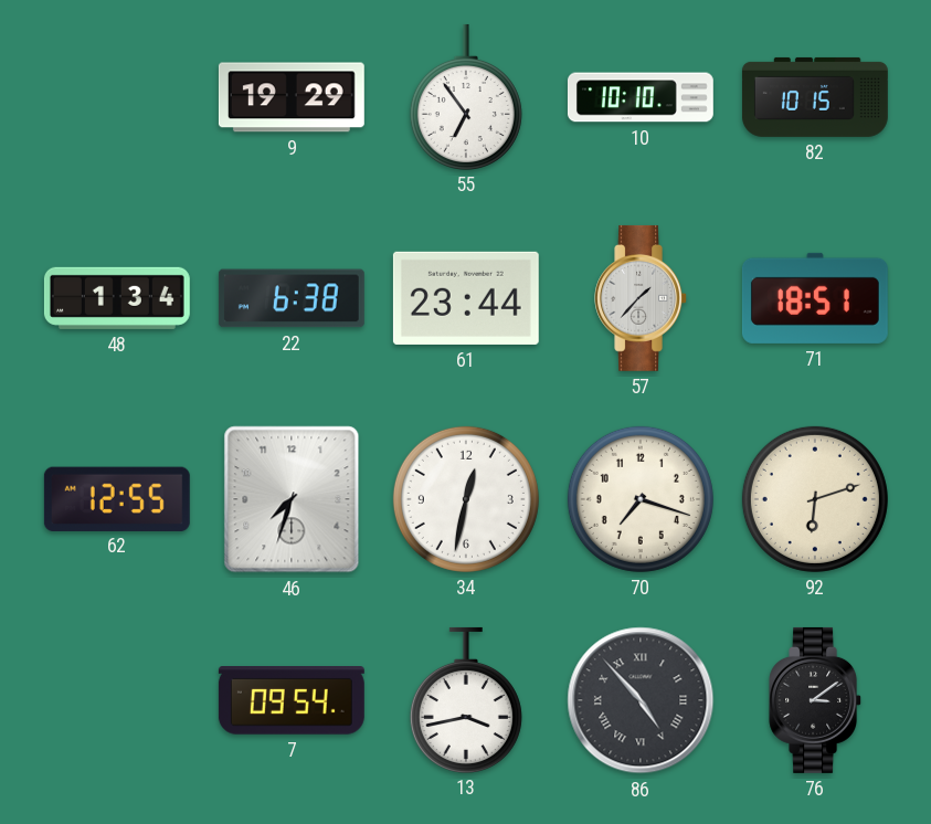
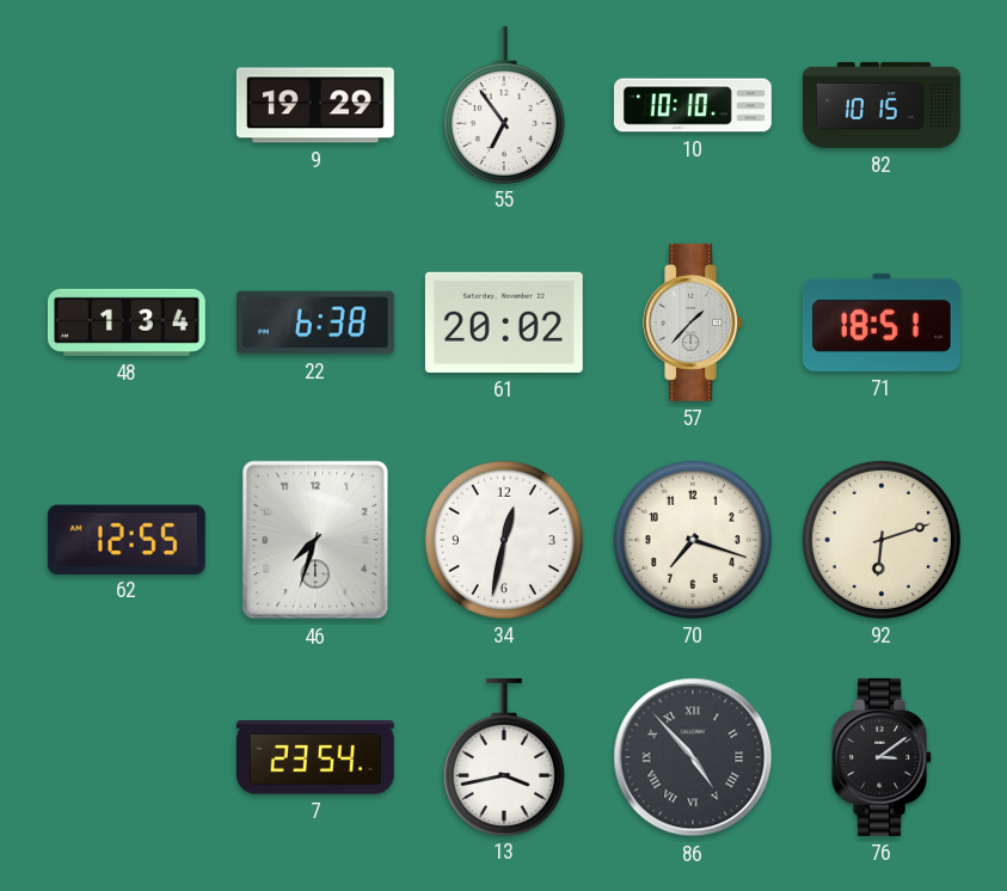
61: 23:44 -> 20:02
7: 09:54 -> 23:54
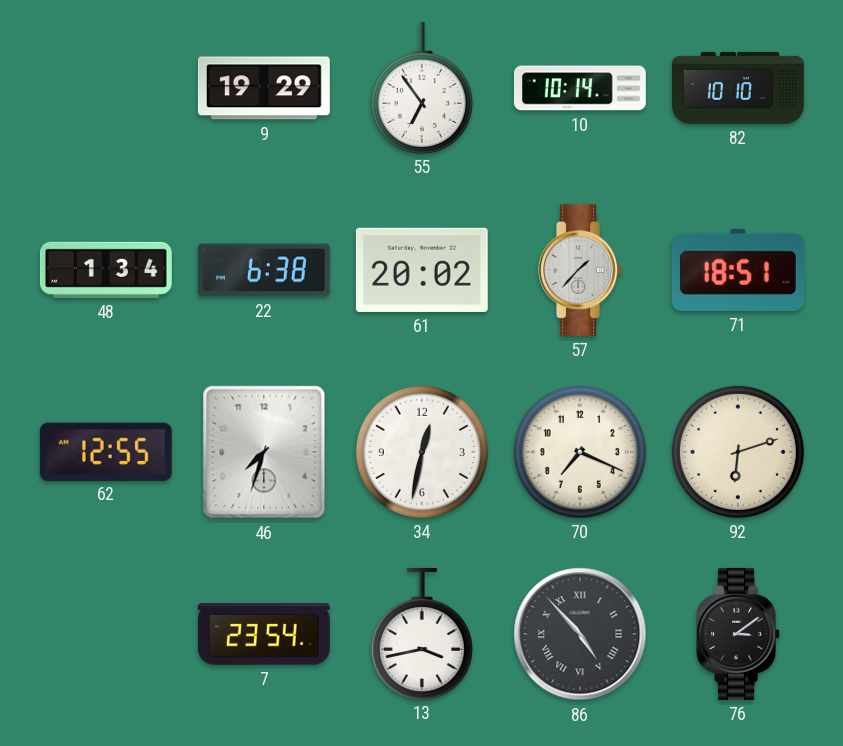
10: 10:10 -> 10:14
82: 10:15 -> 10:10
70: 7:18 -> 7:19
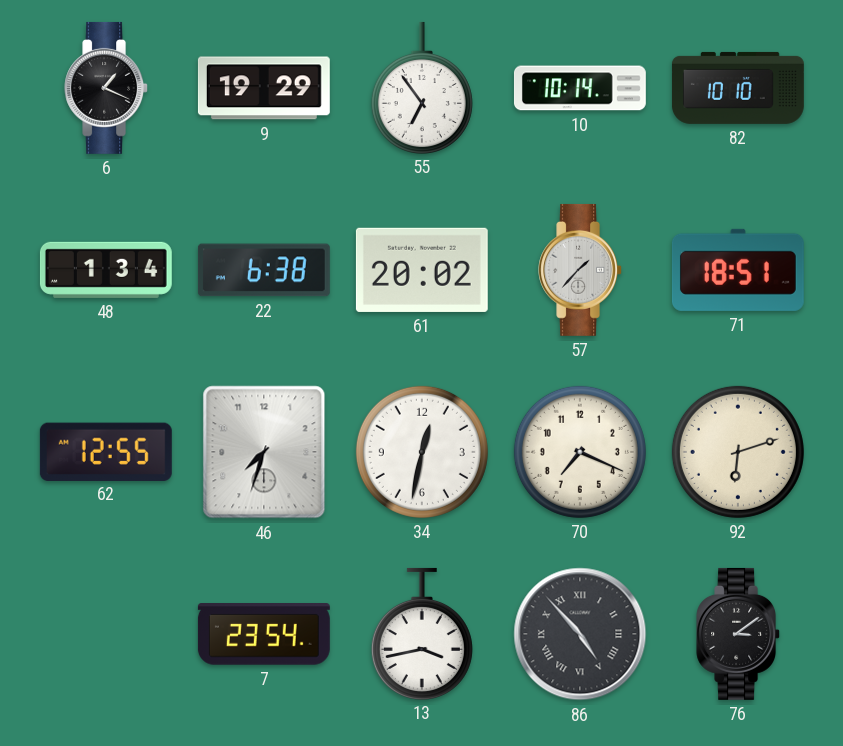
6: none -> 1:19
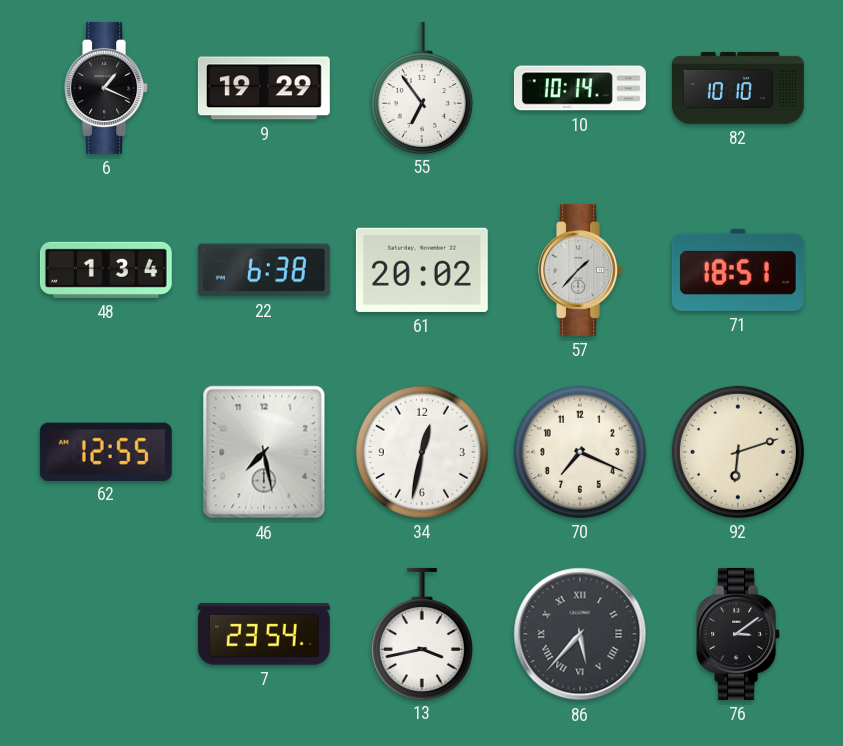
46: 7:33 -> 7:28
86: 4:53 -> 5:37
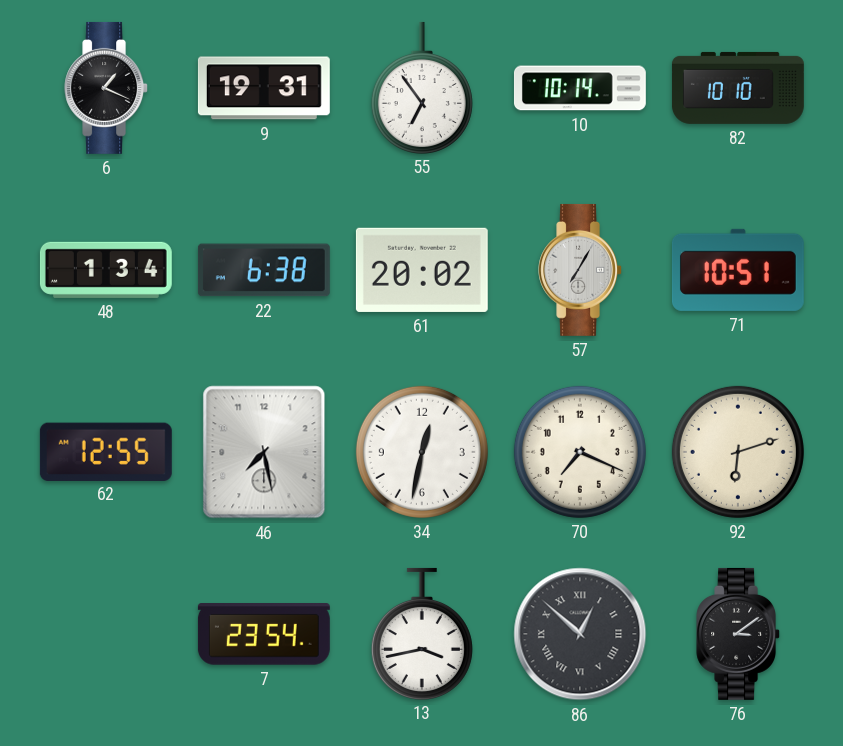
9: 19:29 -> 19:31
57: 1:37 -> 7:05
71: 18:51 -> 10:51
86: 5:37 -> 12:52
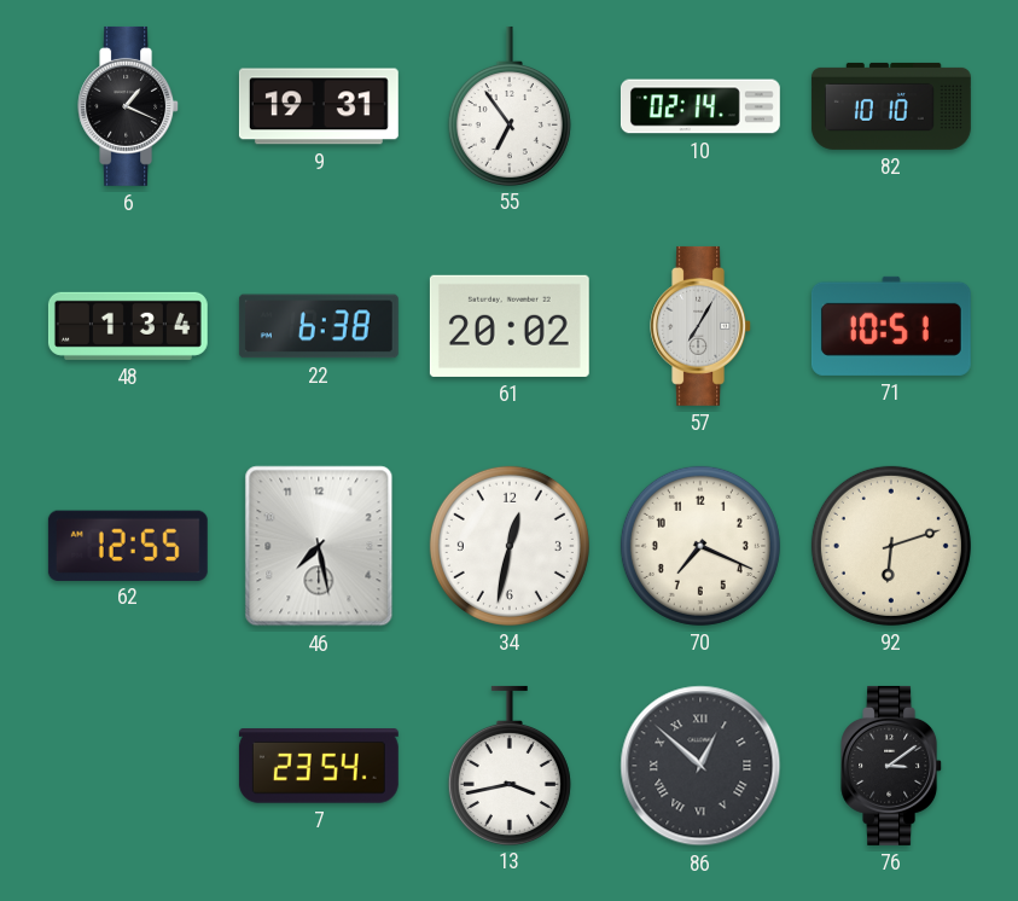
10: 10:14 -> 02:14
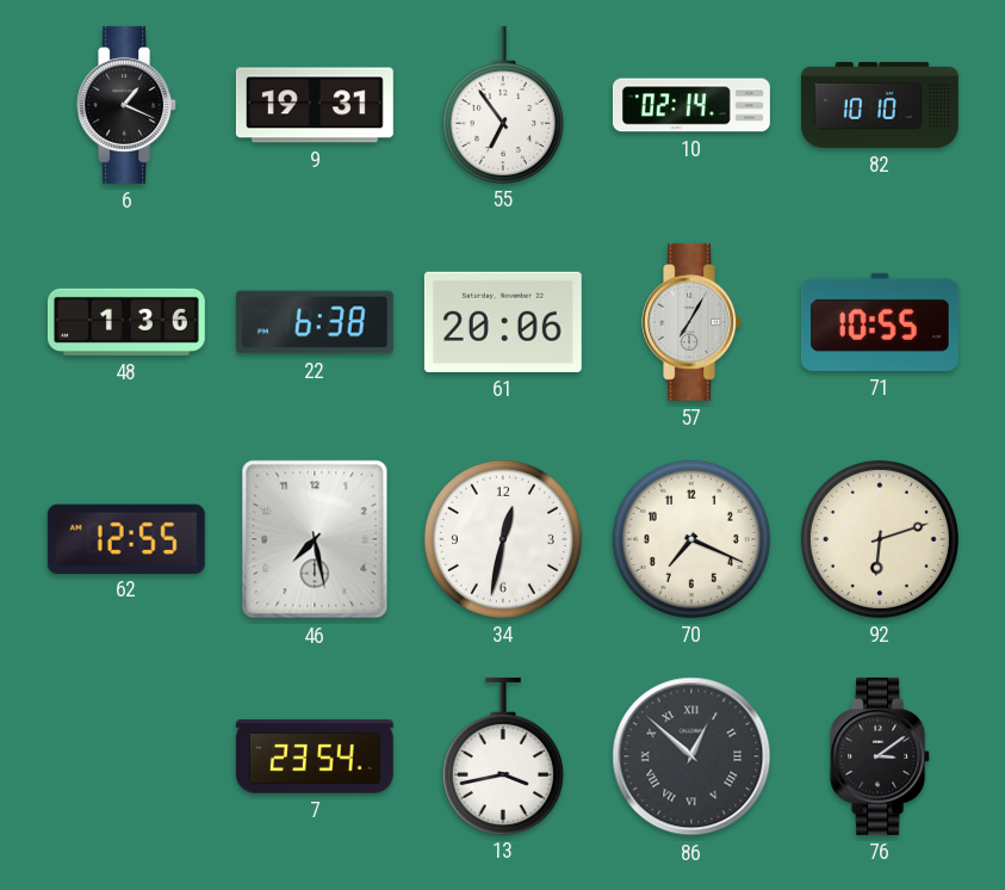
48: 1:34 -> 1:36
61: 20:02 -> 20:06
71: 10:51 -> 10:55
